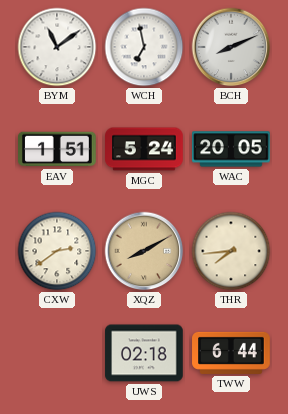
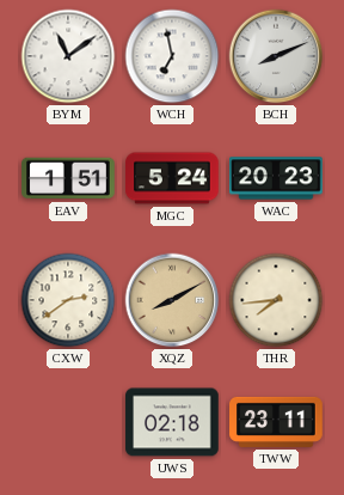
WAC: 20:05 -> 20:23
TWW: 6:44 -> 23:11
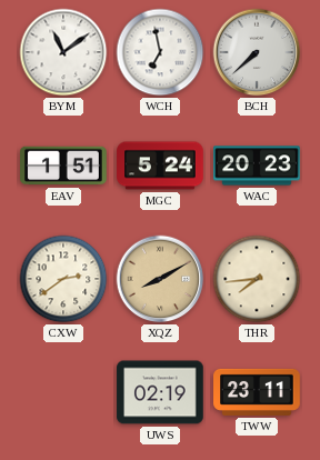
BCH: 8:11 -> 7:38
UWS: 02:18 -> 02:19
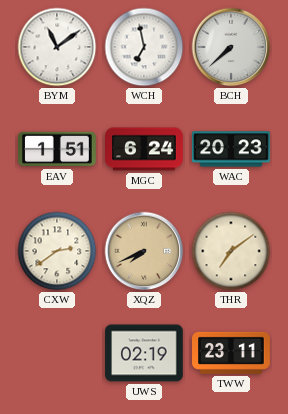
MGC: 5:24 -> 6:24
XQZ: 8:10 -> 7:41
THR: 7:44 -> 7:09
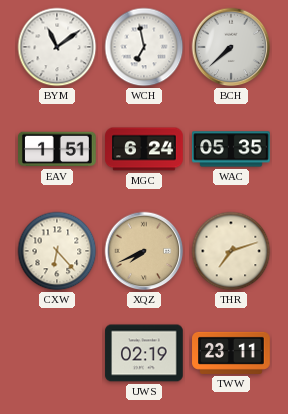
WAC: 20:23 -> 05:35
CXW: 2:39 -> 6:23
THR: 7:09 -> 7:12
